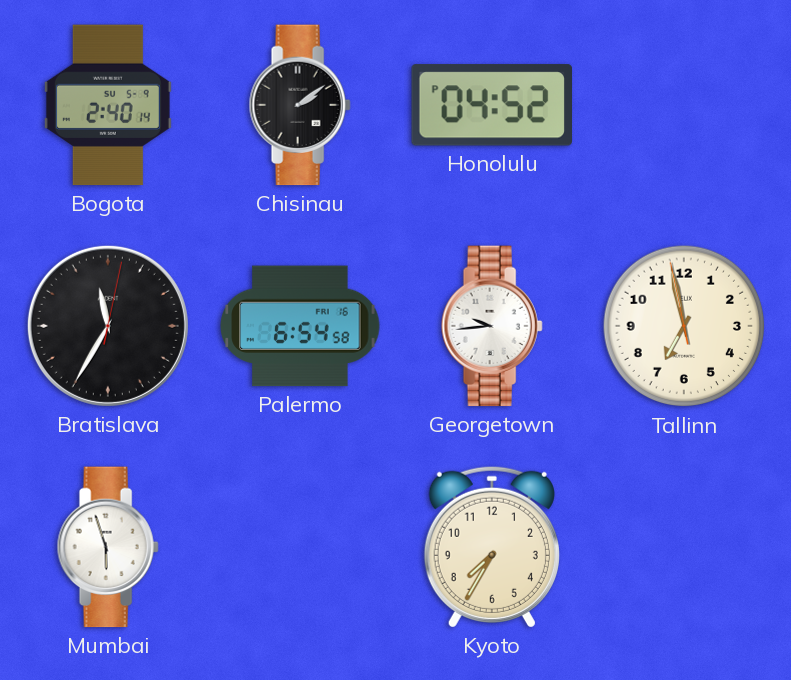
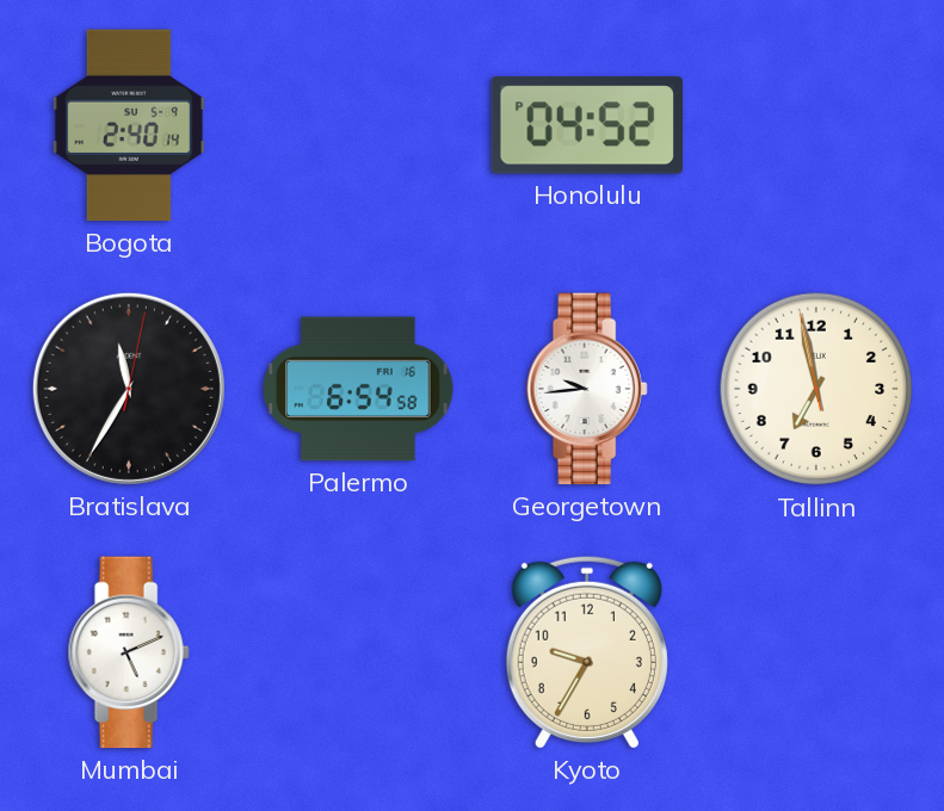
Chisinau: 2:09 -> none
Mumbai: 5:57 -> 5:11
Kyoto: 7:35 -> 9:35
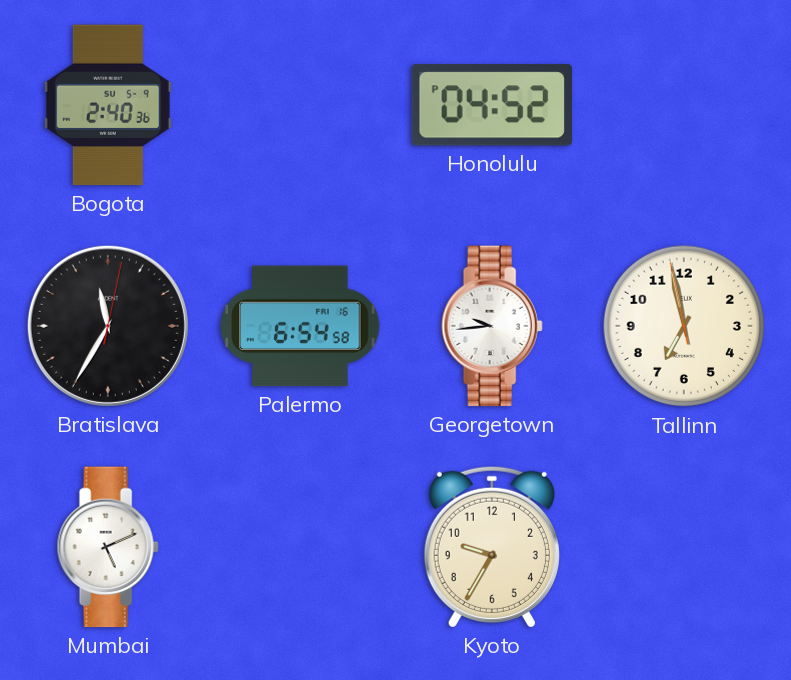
Bogota: 2:40:14 -> 2:40:36
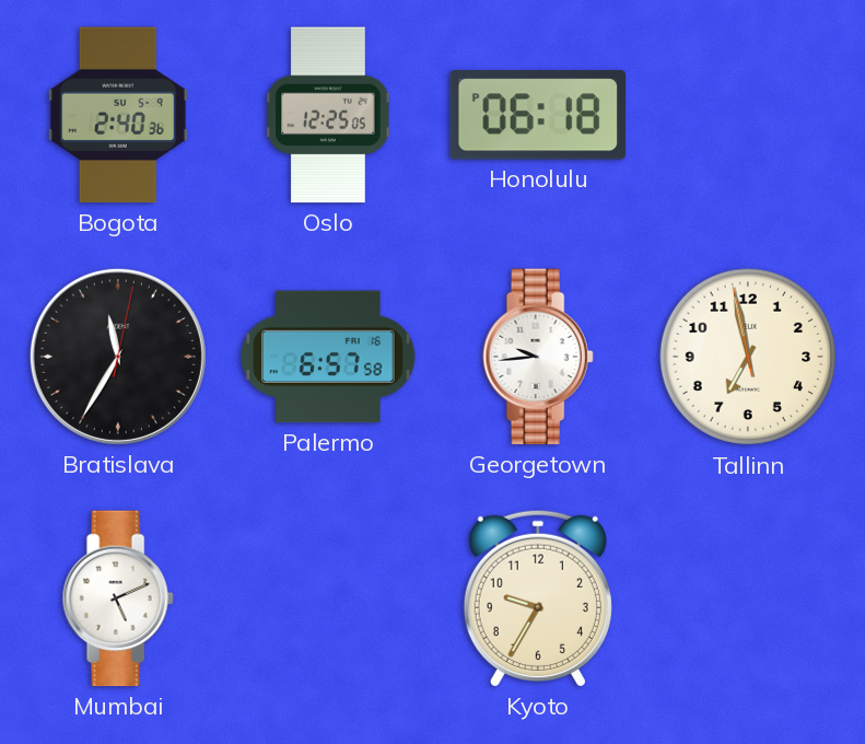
Oslo: none -> 12:25
Honolulu: 04:52 -> 06:18
Palermo: 6:54 -> 6:57
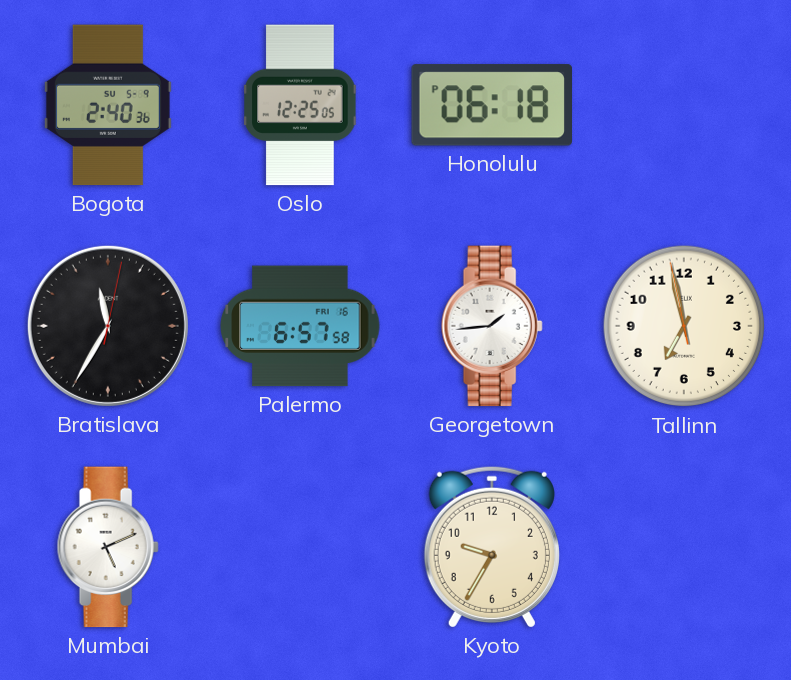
Georgetown: 9:44 -> 1:44
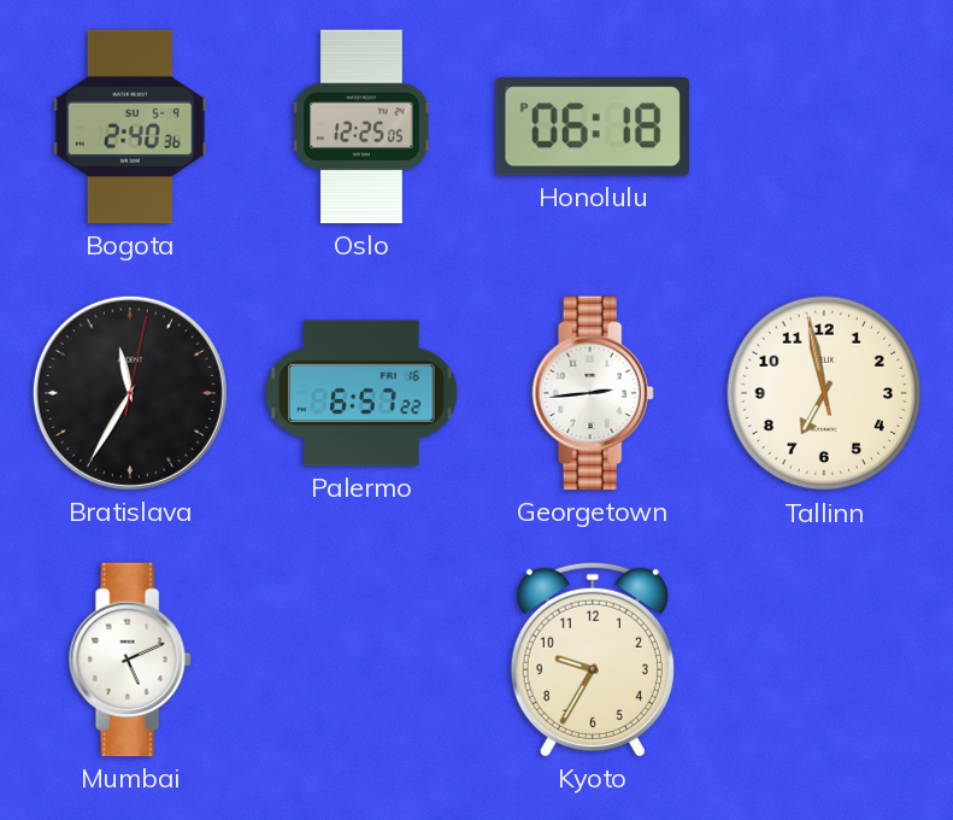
Palermo: 6:57:58 -> 6:57:22
Georgetown: 1:44 -> 2:44
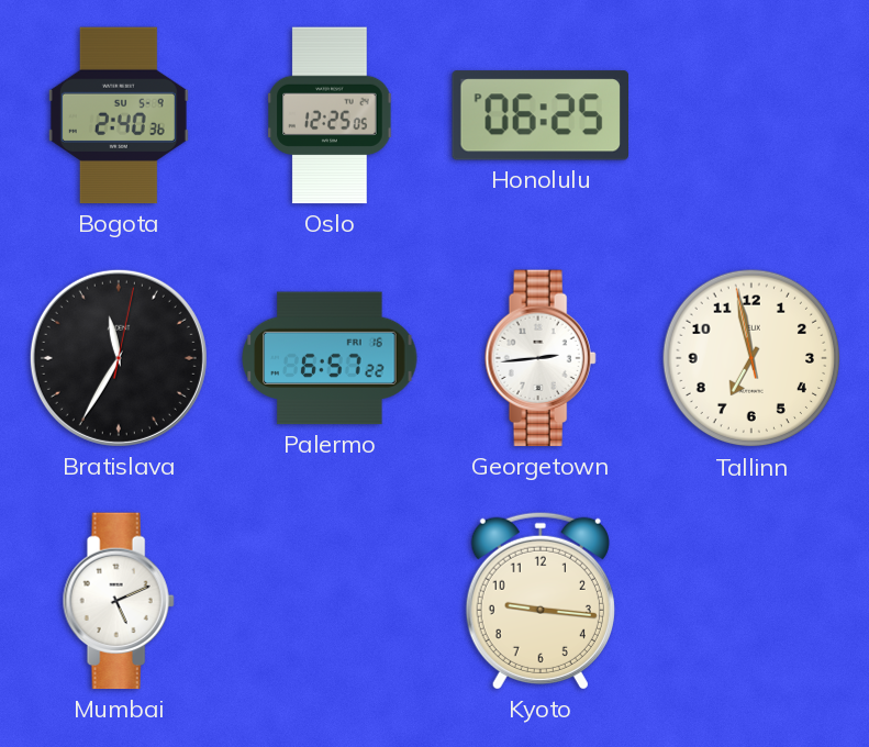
Honolulu: 06:18 -> 06:25
Kyoto: 9:35 -> 9:16
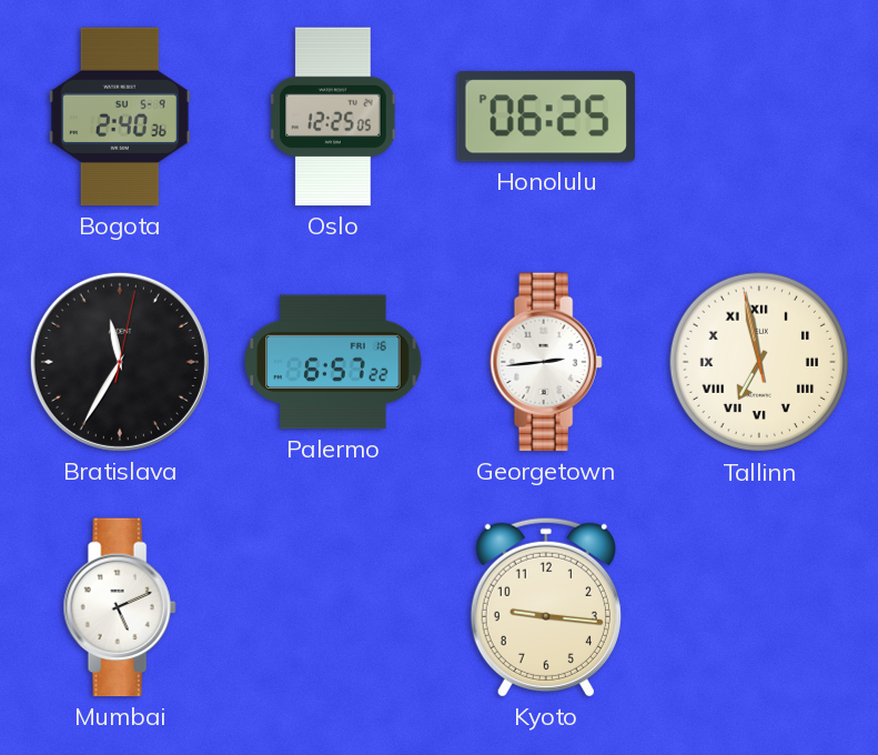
Tallinn numerals: Arabic -> Roman
